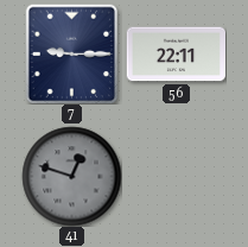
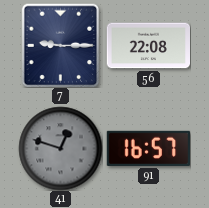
56: 22:11 -> 22:08
91: none -> 16:57
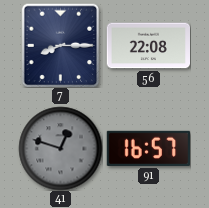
7: 9:15 -> 8:15
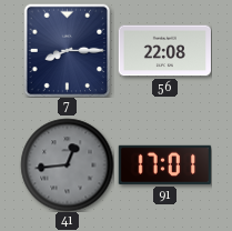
41: 12:48 -> 12:44
91: 16:57 -> 17:01
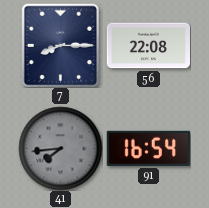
41: 12:44 -> 7:44
91: 17:01 -> 16:54
